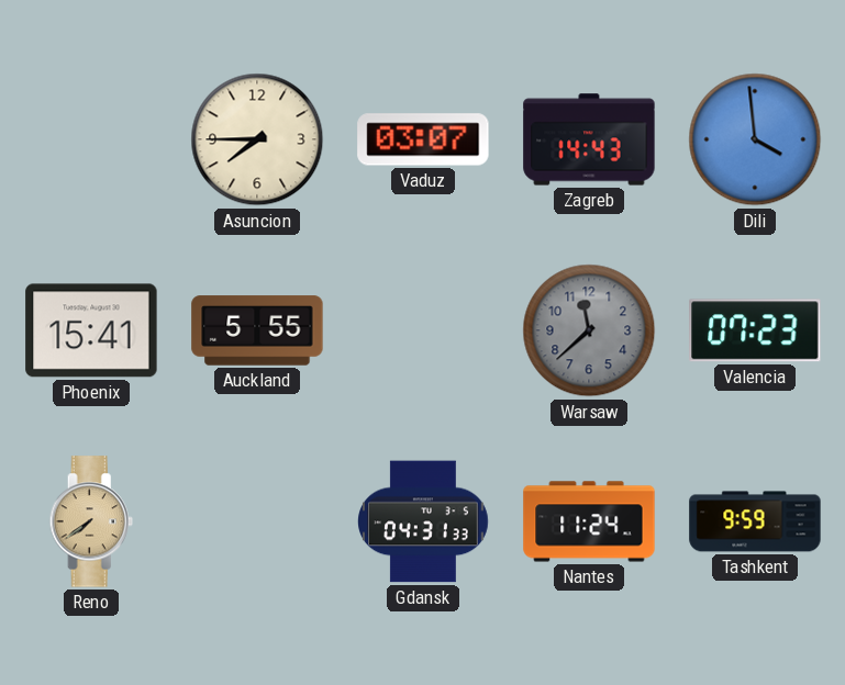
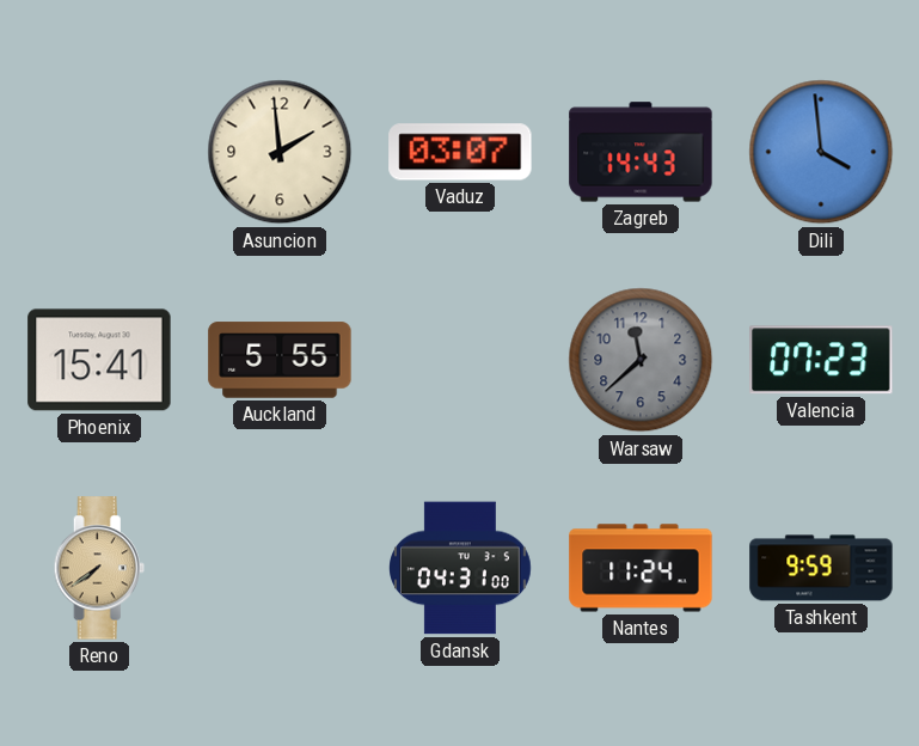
Asuncion: 7:45 -> 1:59
Gdansk: 04:31:33 -> 04:31:00
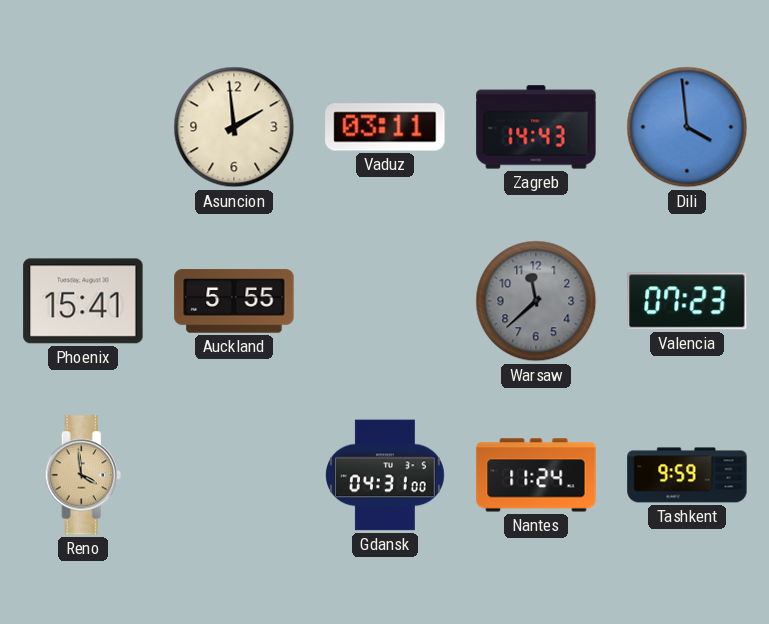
Vaduz: 03:07 -> 03:11
Reno: 7:39 -> 3:59
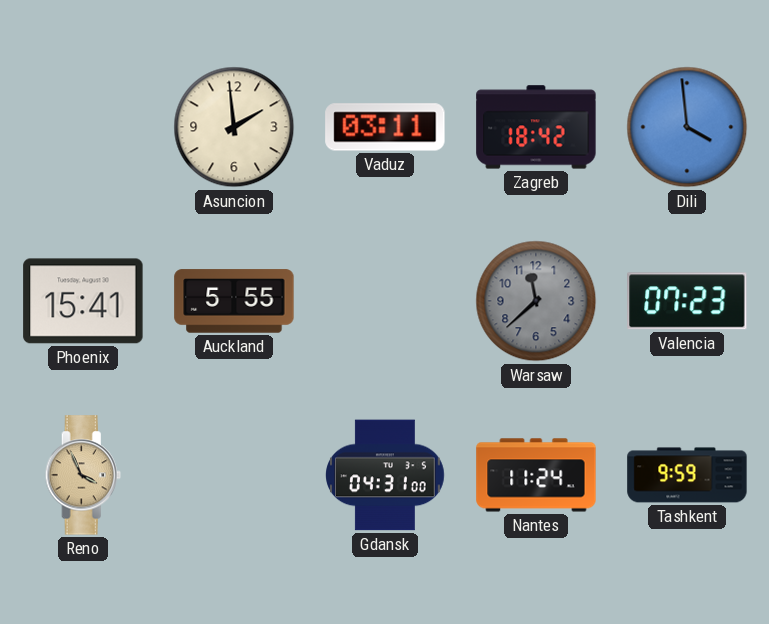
Zagreb: 14:43 -> 18:42
Reno: 3:59 -> 3:56
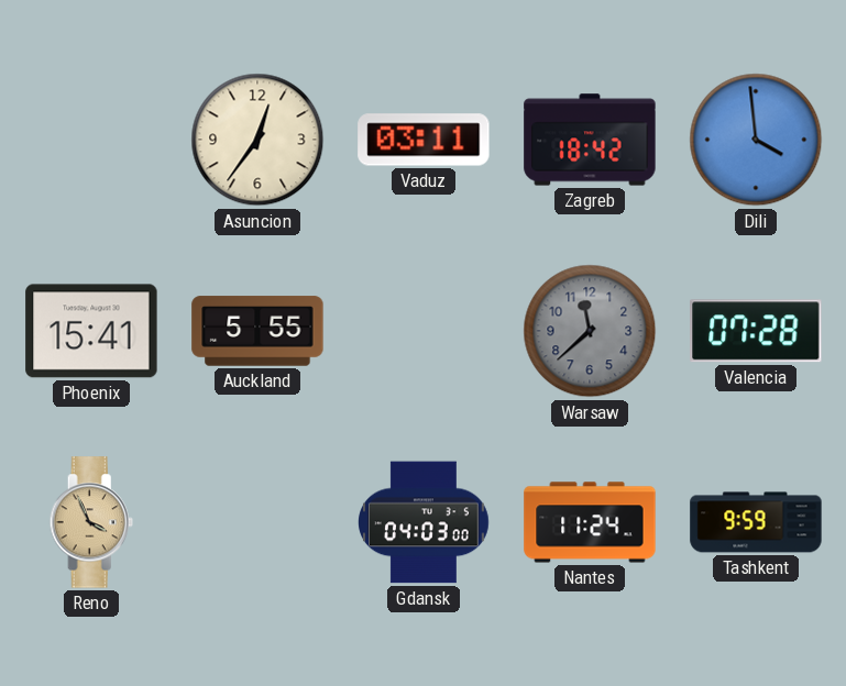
Asuncion: 1:59 -> 12:36
Valencia: 07:23 -> 07:28
Gdansk: 04:31 -> 04:03
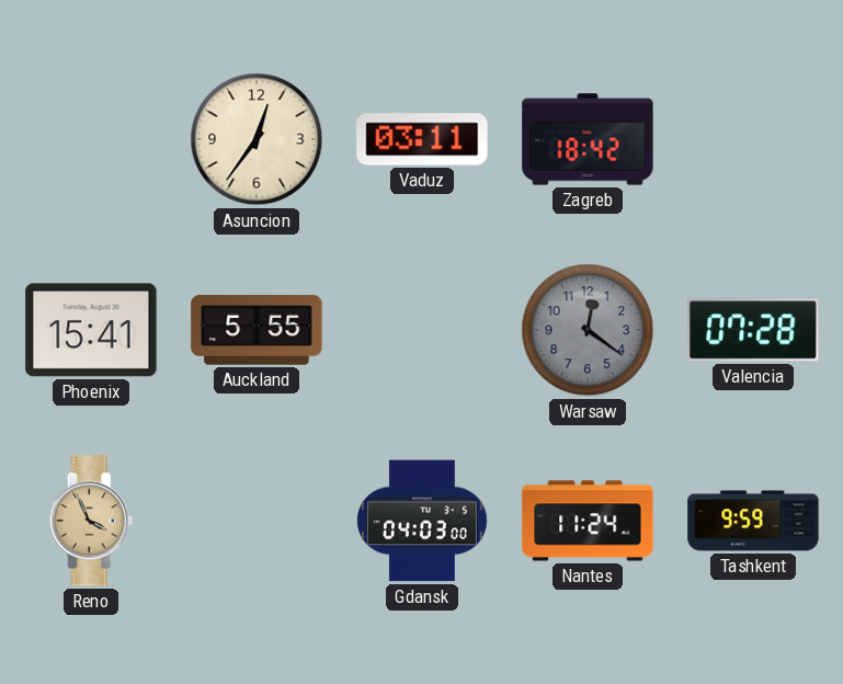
Dili: 3:59 -> none
Warsaw: 11:38 -> 12:21
